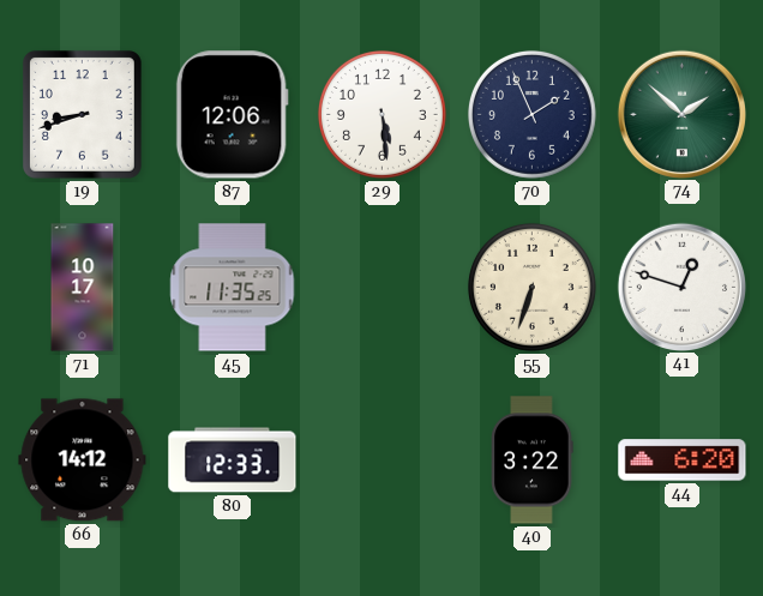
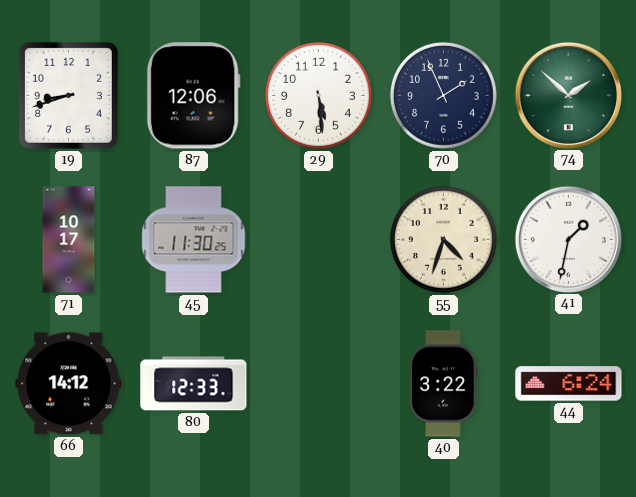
45: 11:35 -> 11:30
55: 6:33 -> 4:33
41: 12:48 -> 1:32
44: 6:20 -> 6:24
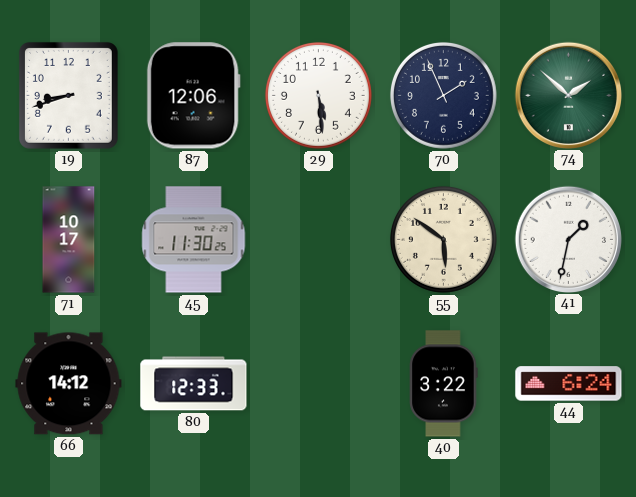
55: 4:33 -> 5:51
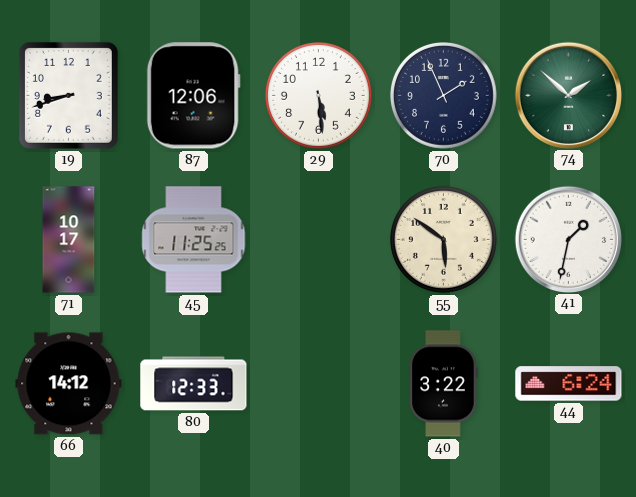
45: 11:30 -> 11:25
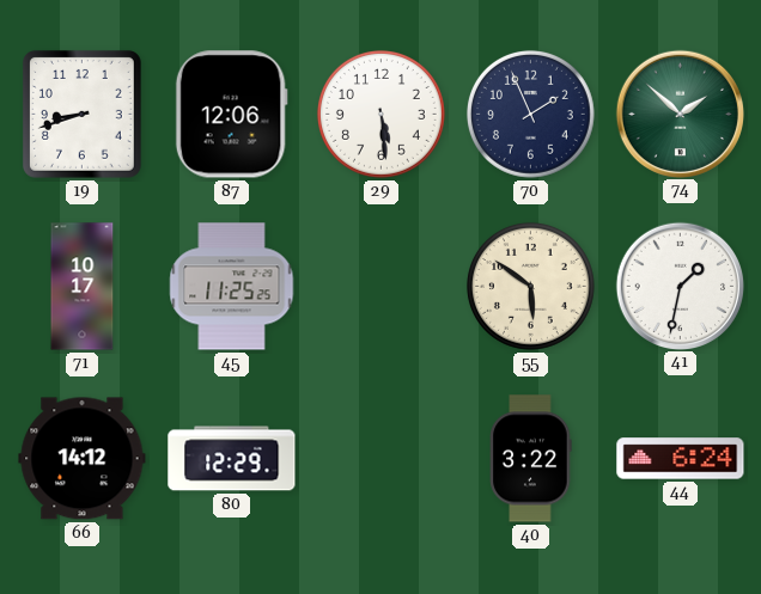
80: 12:33 -> 12:29
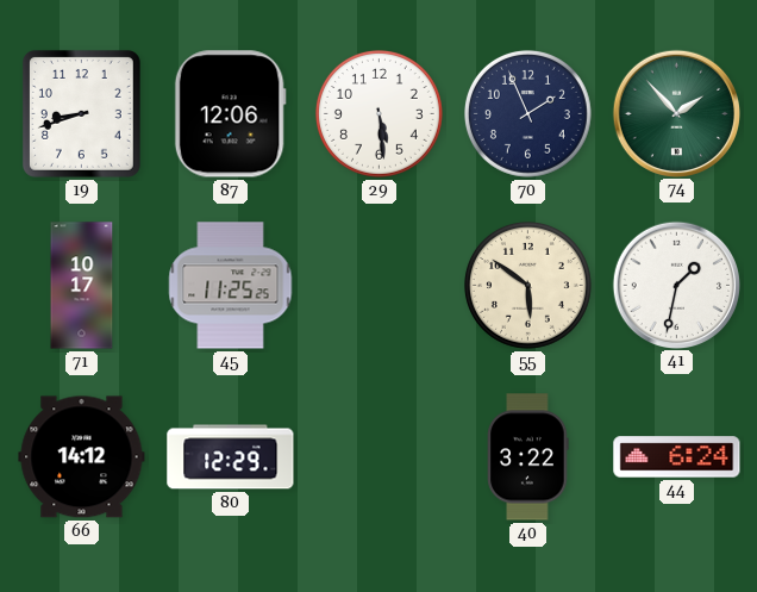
74: 1:52 -> 1:53
